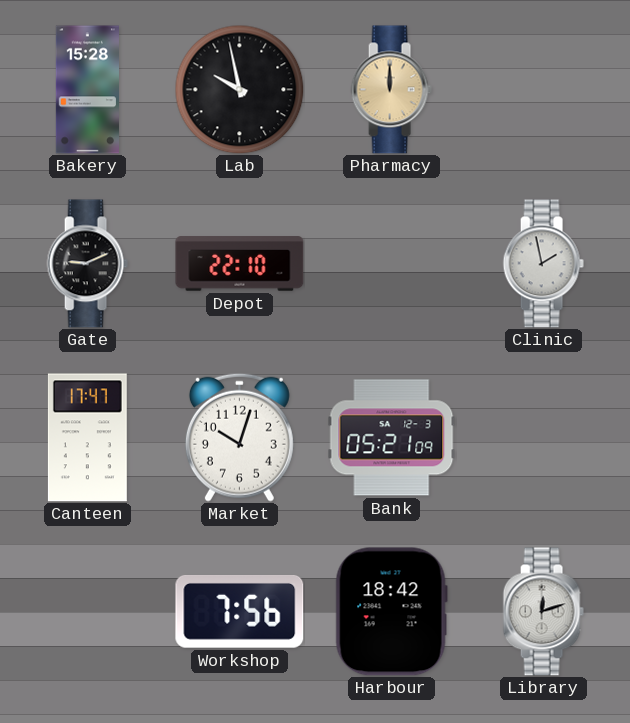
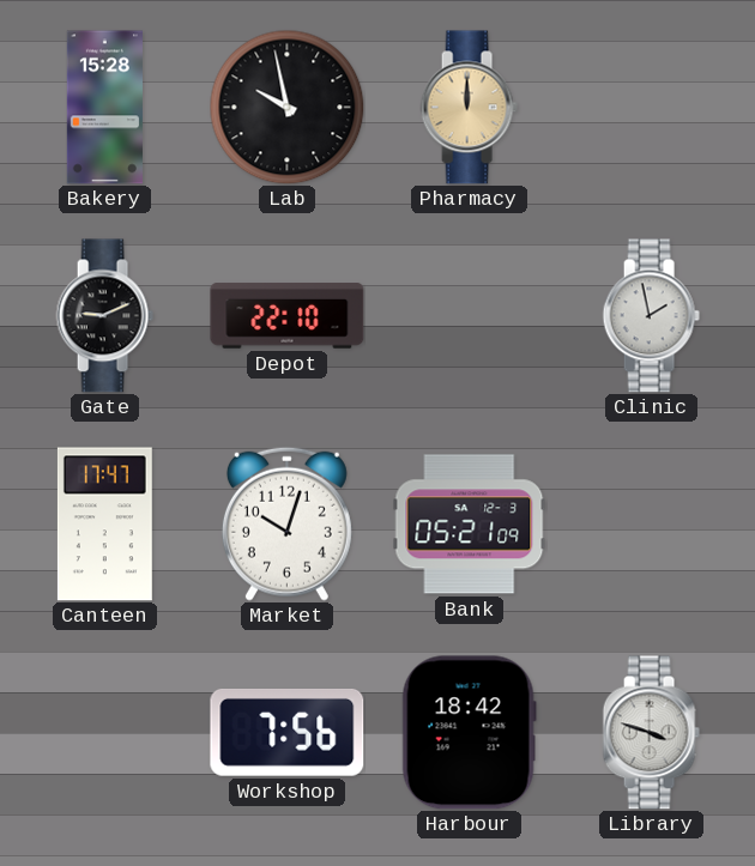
Library: 12:12 -> 3:48
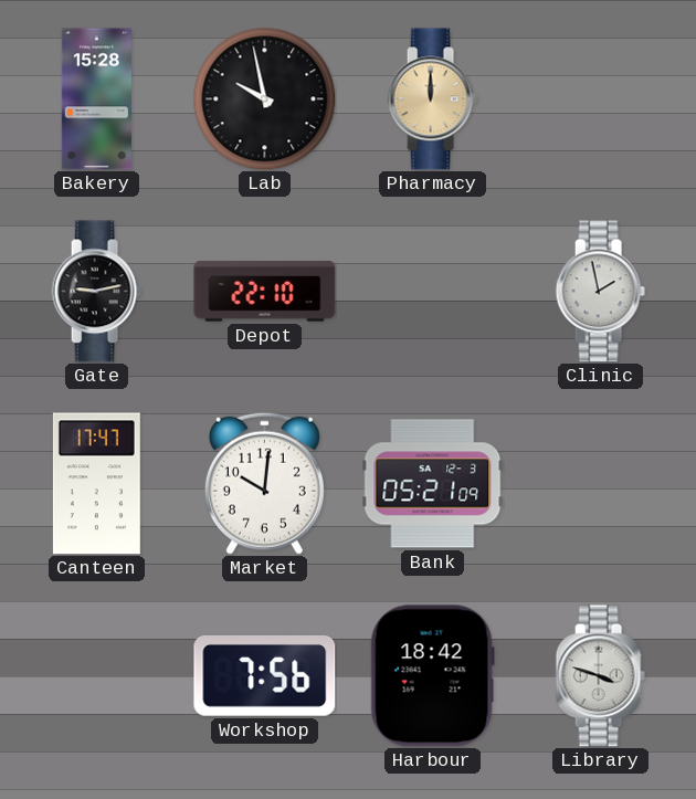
Gate: 9:11 -> 9:13
Market: 10:03 -> 10:01
